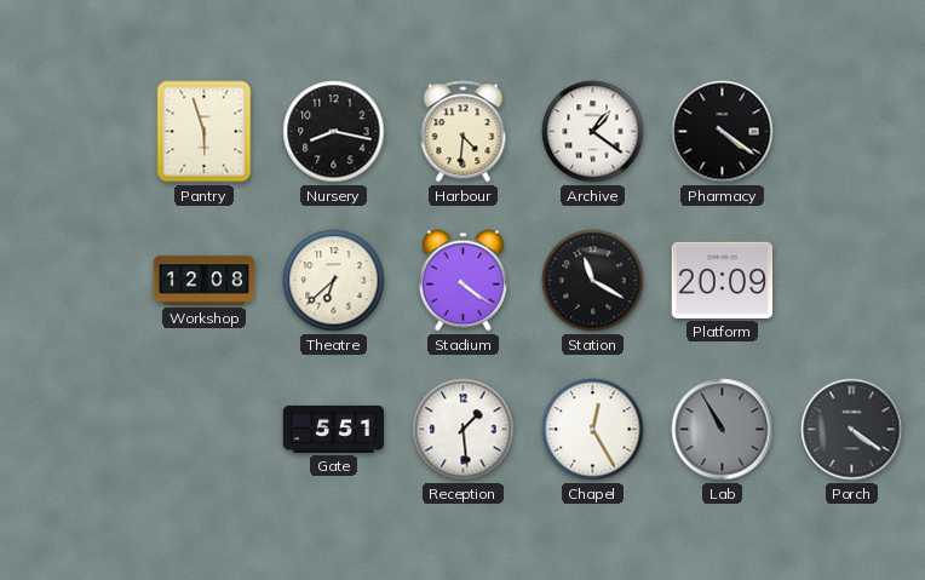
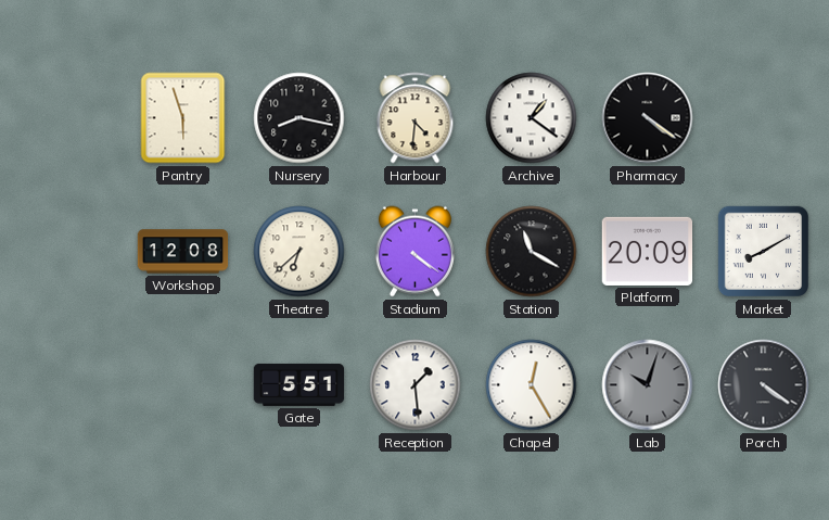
Market: none -> 8:10
Lab: 10:55 -> 10:03
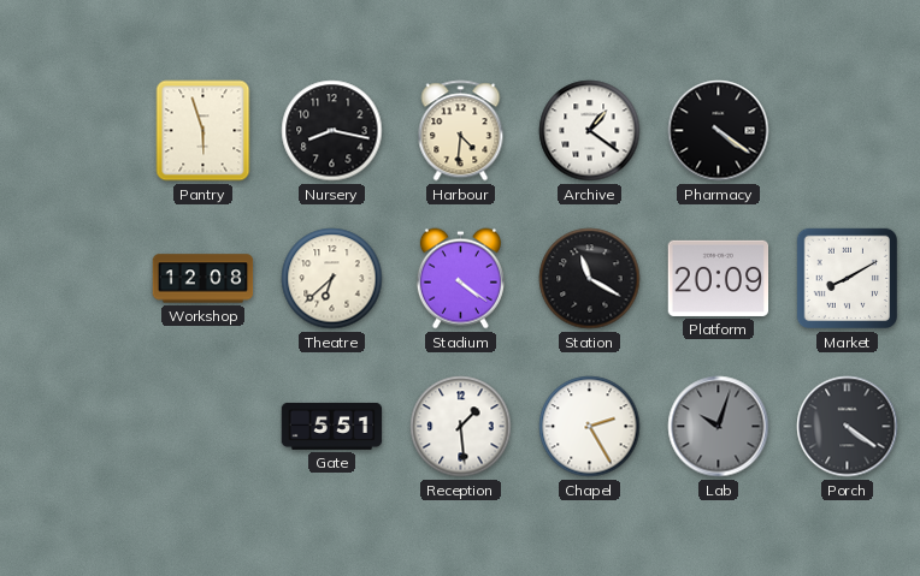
Chapel: 12:25 -> 2:25
